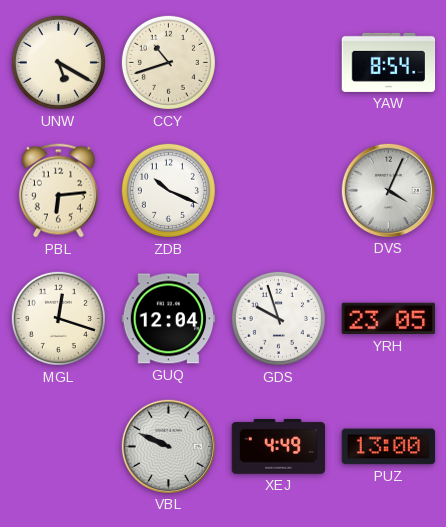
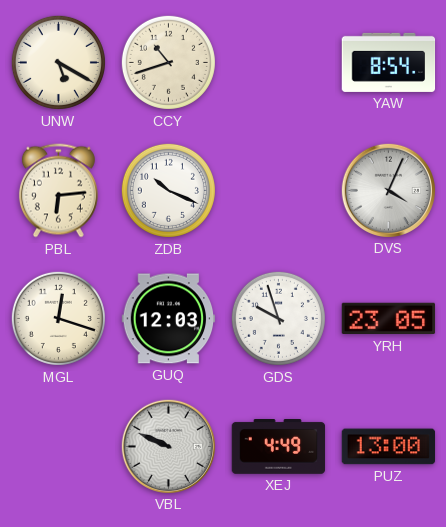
GUQ: 12:04 -> 12:03
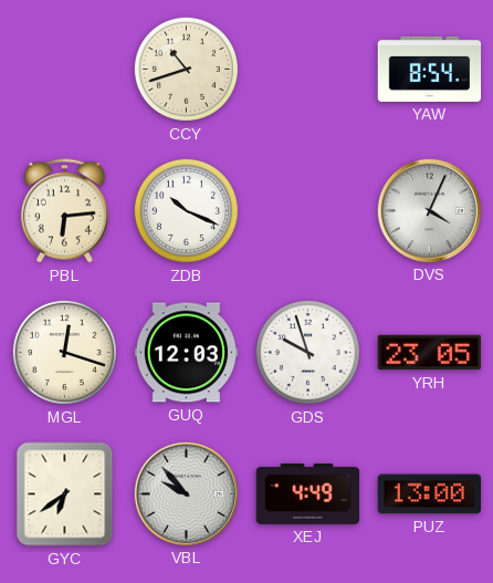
UNW: 5:20 -> none
GYC: none -> 6:39
VBL: 9:49 -> 9:53
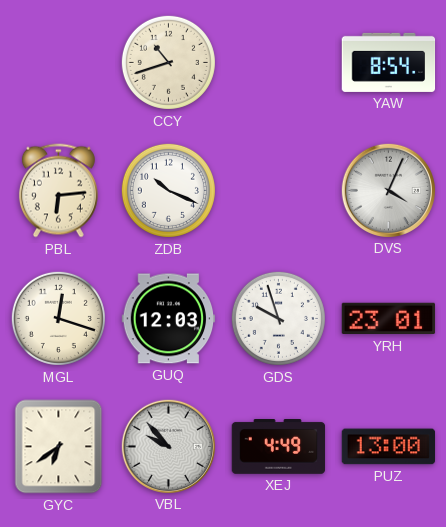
YRH: 23:05 -> 23:01
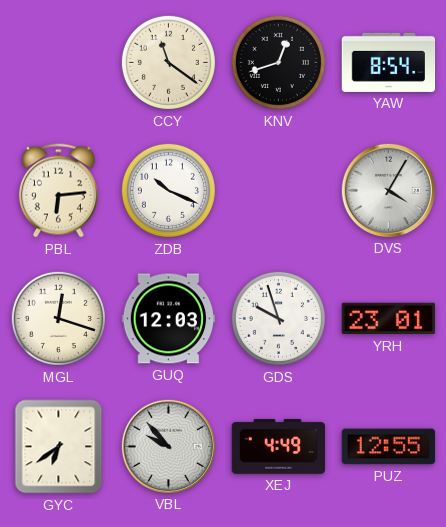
CCY: 10:42 -> 11:21
KNV: none -> 12:42
DVS: 4:04 -> 4:05
PUZ: 13:00 -> 12:55
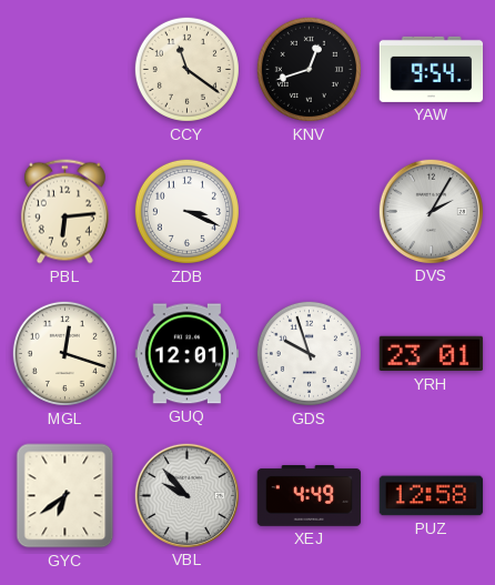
YAW: 8:54 -> 9:54
ZDB: 10:19 -> 3:19
DVS: 4:05 -> 2:05
GUQ: 12:03 -> 12:01
PUZ: 12:55 -> 12:58
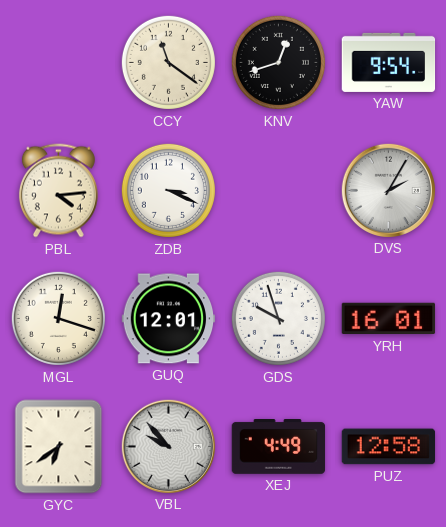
PBL: 6:14 -> 4:14
YRH: 23:01 -> 16:01
